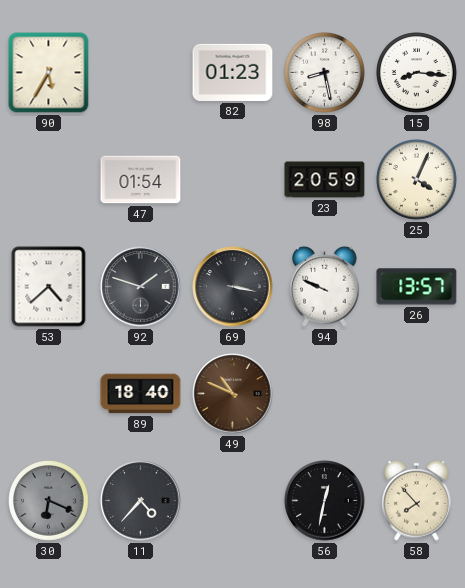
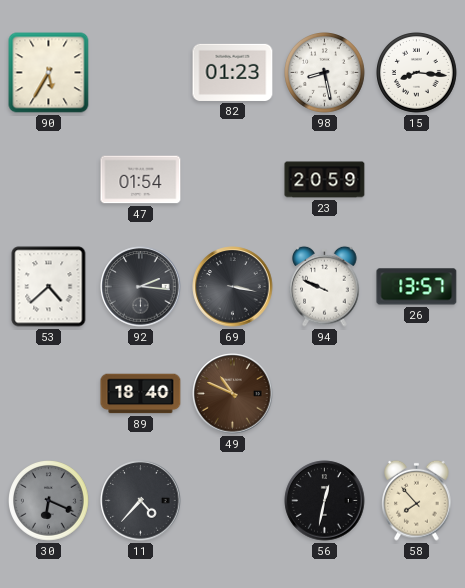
25: 4:04 -> none
92: 1:48 -> 2:16
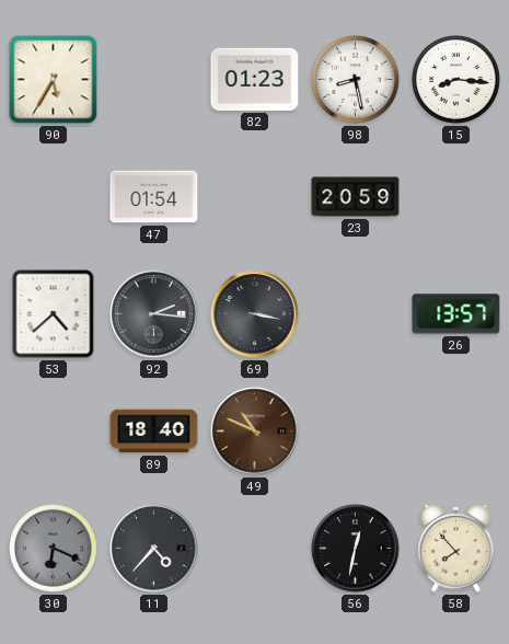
94: 9:49 -> none
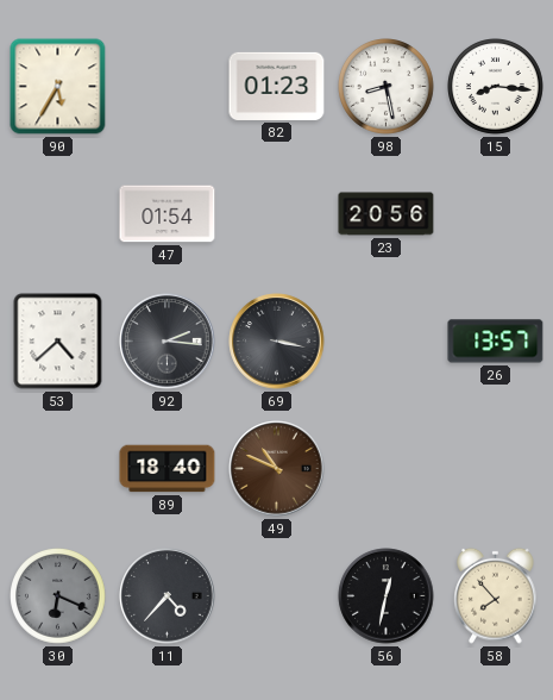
23: 20:59 -> 20:56
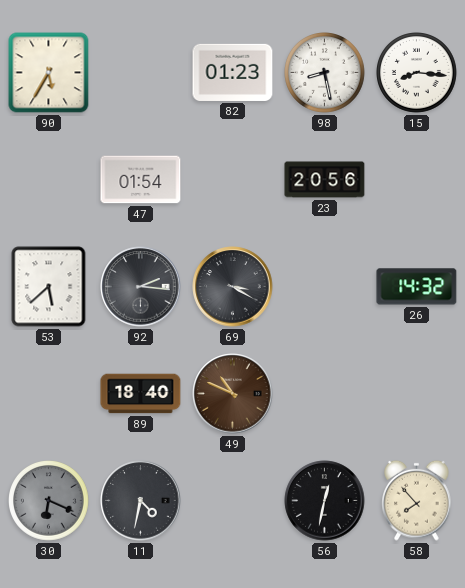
53: 4:38 -> 5:38
69: 3:17 -> 3:20
26: 13:57 -> 14:32
11: 4:37 -> 4:32
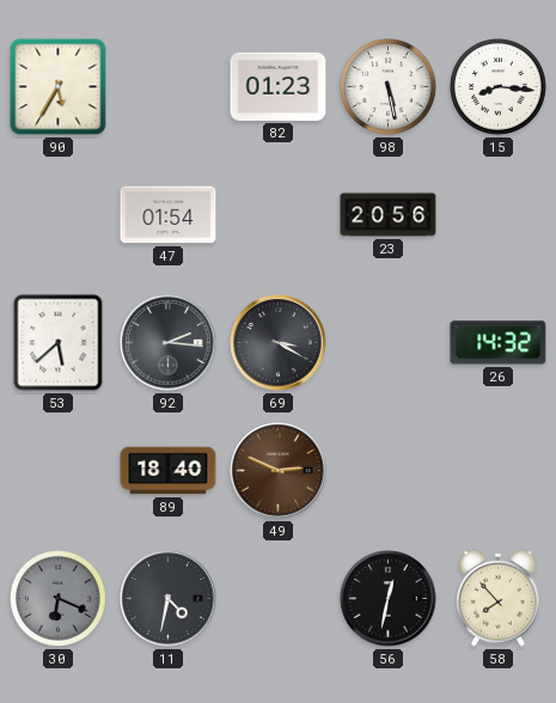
98: 8:28 -> 5:28
49: 10:49 -> 2:49
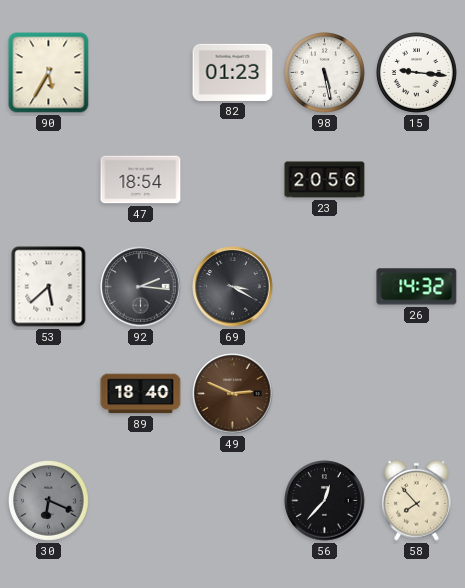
15: 8:16 -> 9:16
47: 01:54 -> 18:54
11: 4:32 -> none
56: 12:32 -> 12:37
